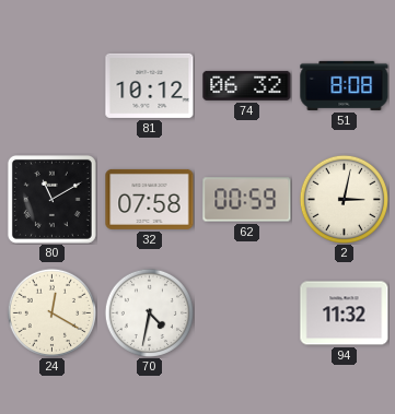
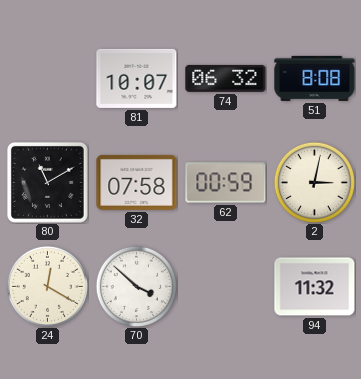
81: 10:12 -> 10:07
70: 4:32 -> 3:52
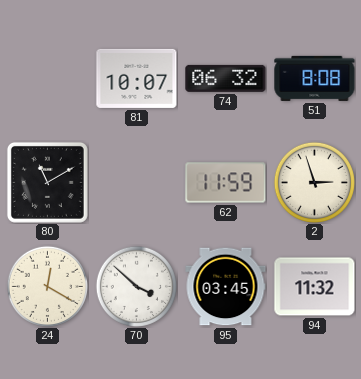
32: 07:58 -> none
62: 00:59 -> 11:59
2: 3:02 -> 2:57
95: none -> 03:45
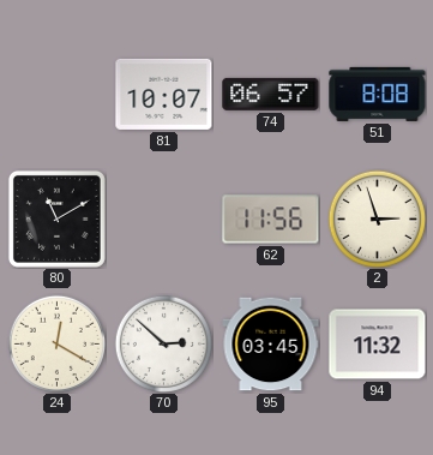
74: 06:32 -> 06:57
62: 11:59 -> 11:56
70: 3:52 -> 2:52
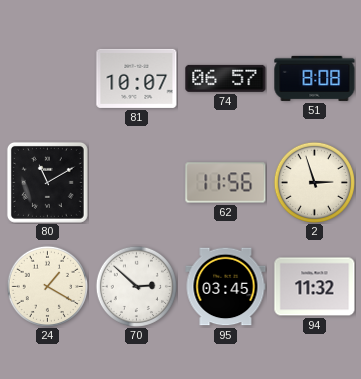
24: 12:20 -> 1:20
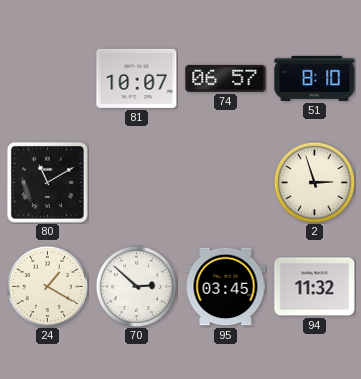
51: 8:08 -> 8:10
62: 11:56 -> none
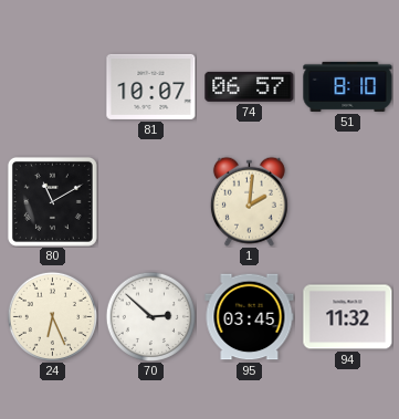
1: none -> 2:01
2: 2:57 -> none
24: 1:20 -> 6:26
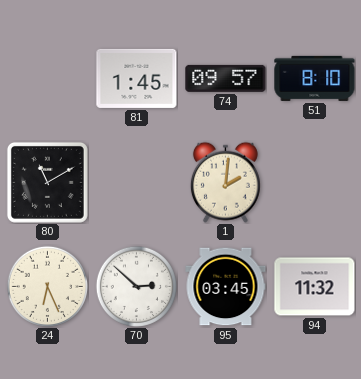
81: 10:07 -> 1:45
74: 06:57 -> 09:57
